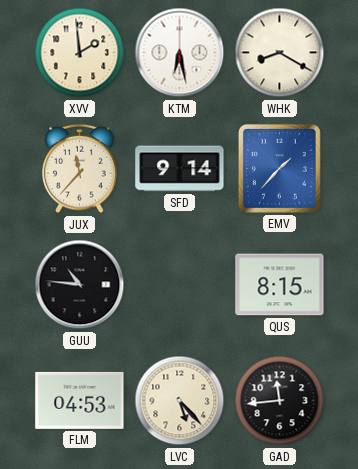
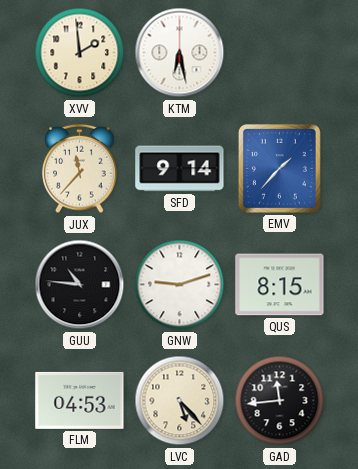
WHK: 8:20 -> none
GNW: none -> 9:12
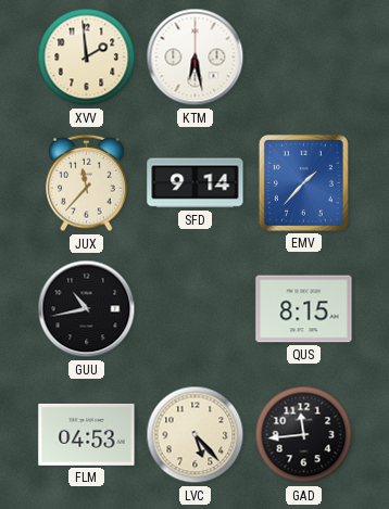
GUU: 10:46 -> 10:43
GNW: 9:12 -> none
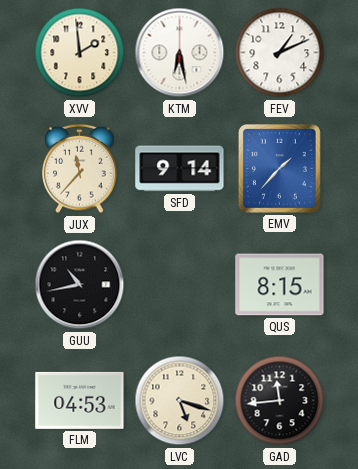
FEV: none -> 1:11
LVC: 5:23 -> 5:18
